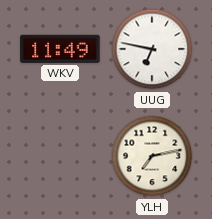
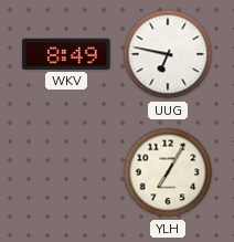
WKV: 11:49 -> 8:49
YLH: 7:13 -> 7:05
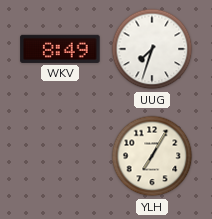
UUG: 6:47 -> 7:33
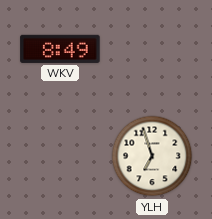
UUG: 7:33 -> none
YLH: 7:05 -> 6:57
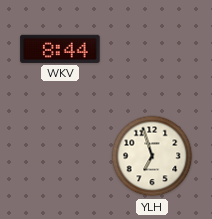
WKV: 8:49 -> 8:44
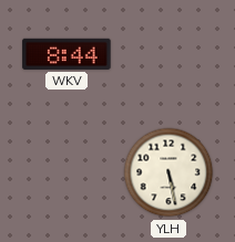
YLH: 6:57 -> 5:28
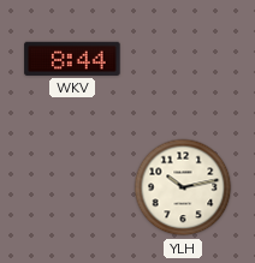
YLH: 5:28 -> 10:13
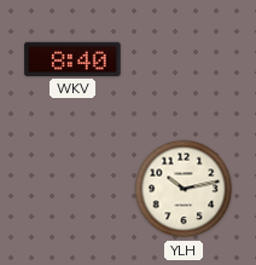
WKV: 8:44 -> 8:40
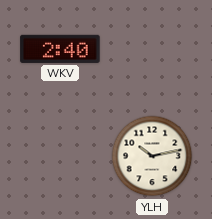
WKV: 8:40 -> 2:40
